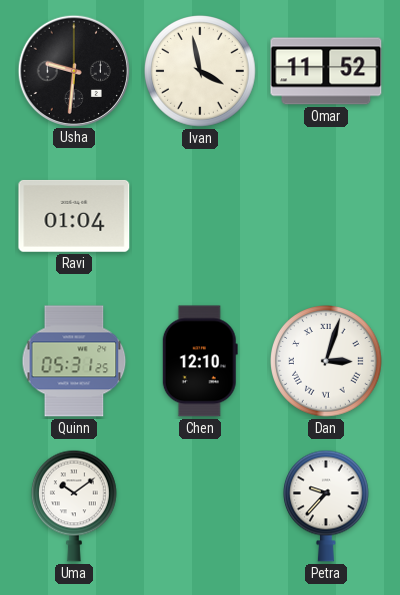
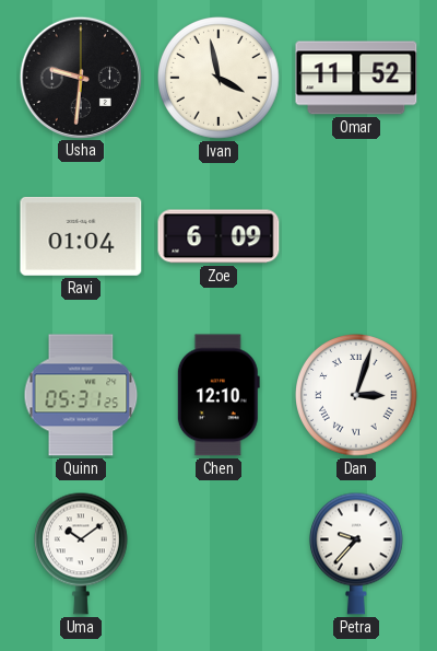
Zoe: none -> 6:09
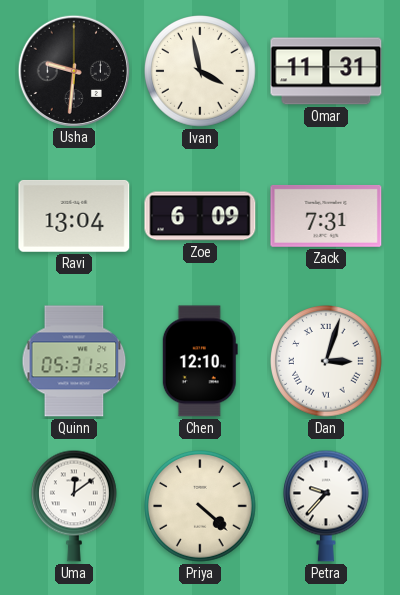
Omar: 11:52 -> 11:31
Ravi: 01:04 -> 13:04
Zack: none -> 7:31
Uma: 10:09 -> 12:09
Priya: none -> 4:22
